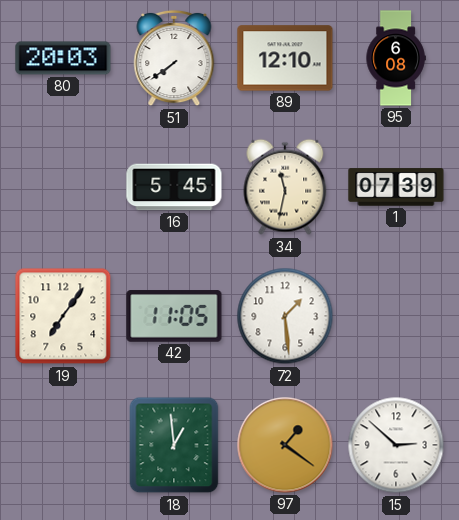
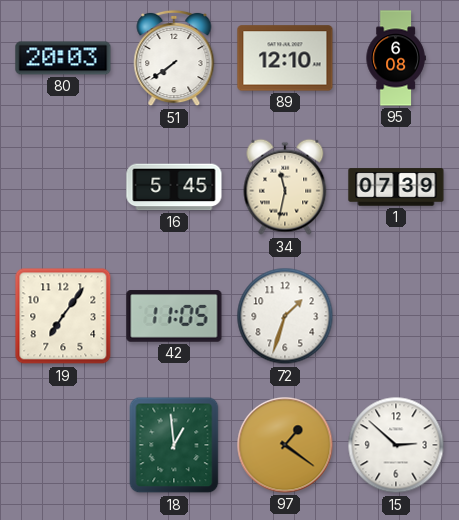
72: 1:29 -> 1:33
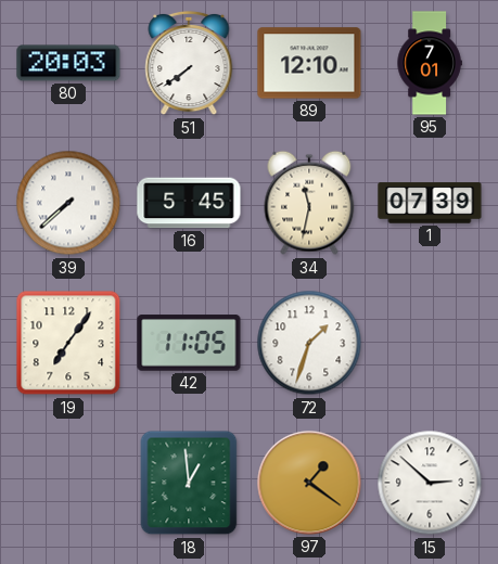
95: 6:08 -> 7:01
39: none -> 7:38
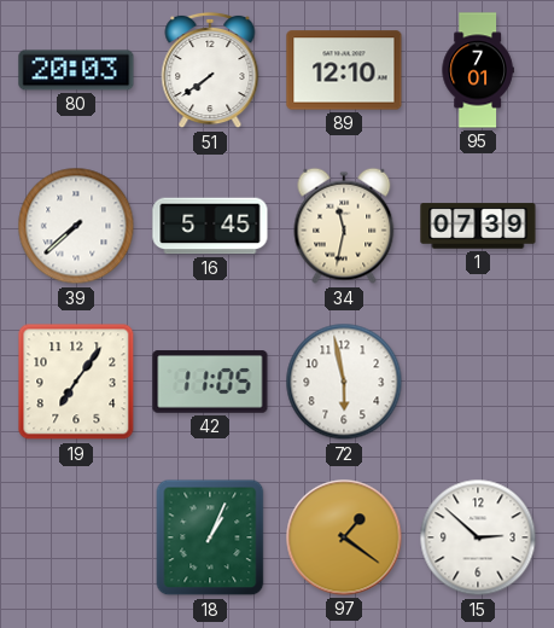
72: 1:33 -> 5:58
18: 12:59 -> 1:04
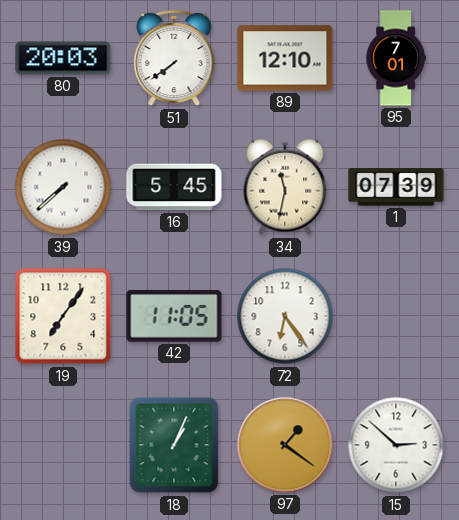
72: 5:58 -> 6:24
